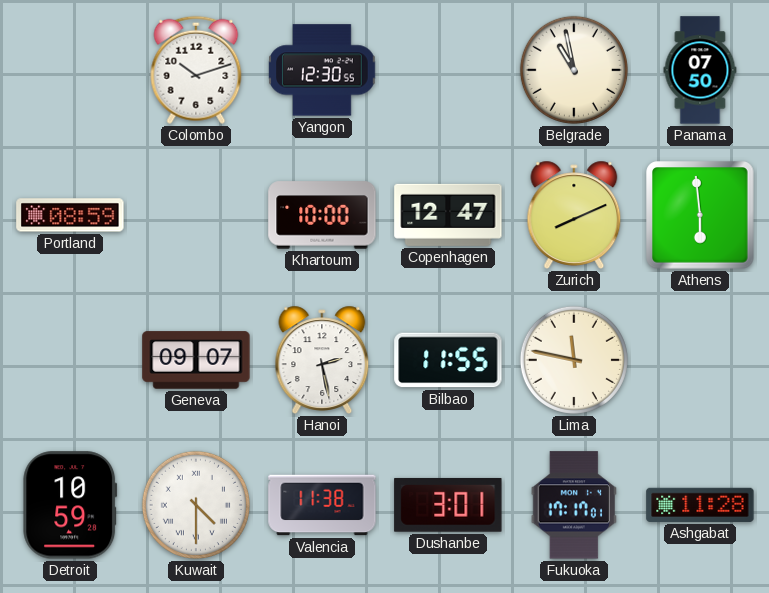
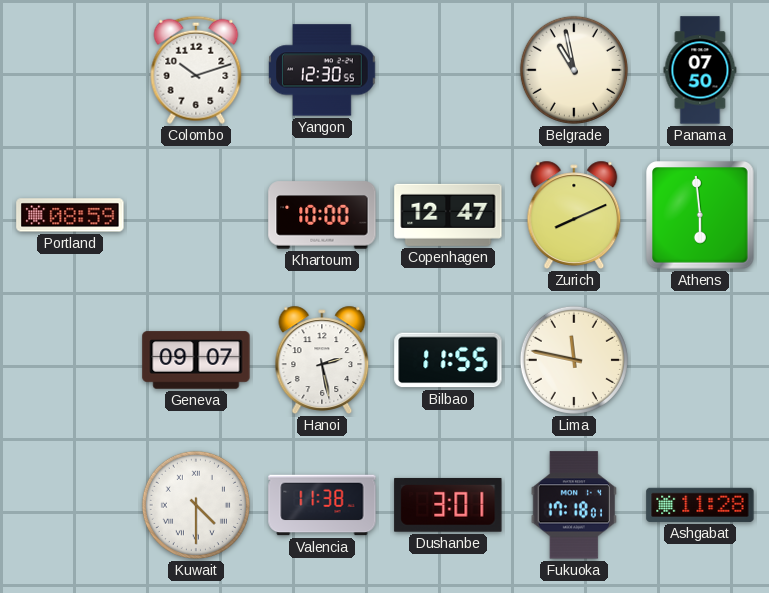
Detroit: 10:59 -> none
Fukuoka: 17:17 -> 17:18
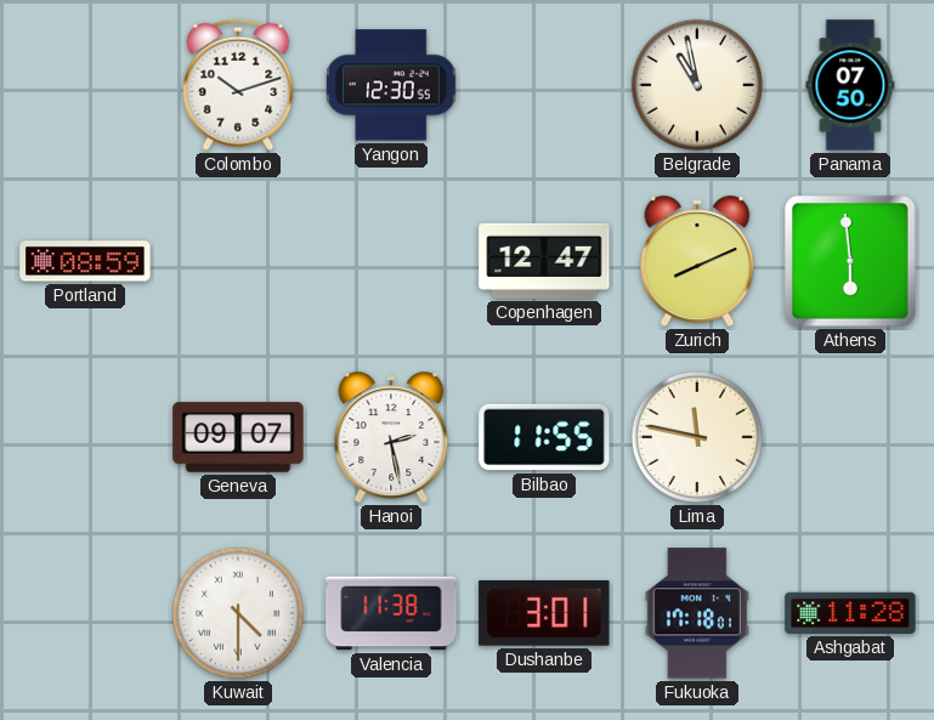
Khartoum: 10:00 -> none
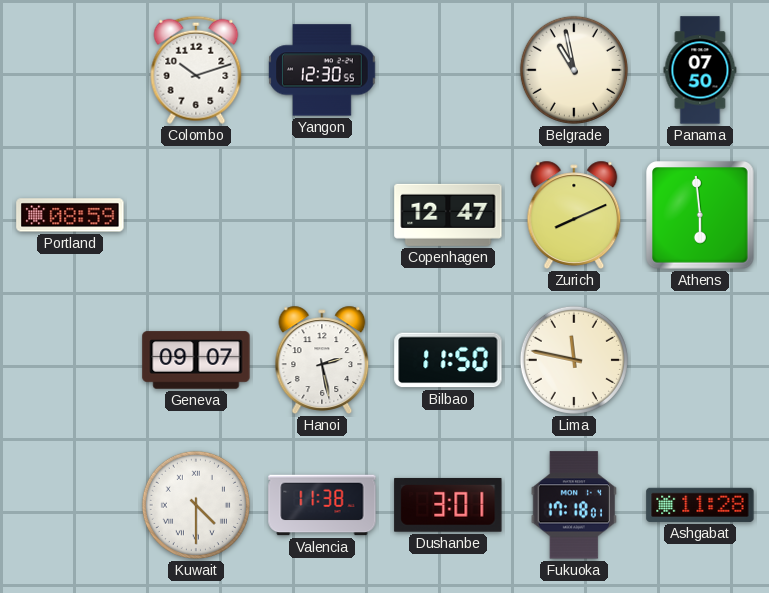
Bilbao: 11:55 -> 11:50
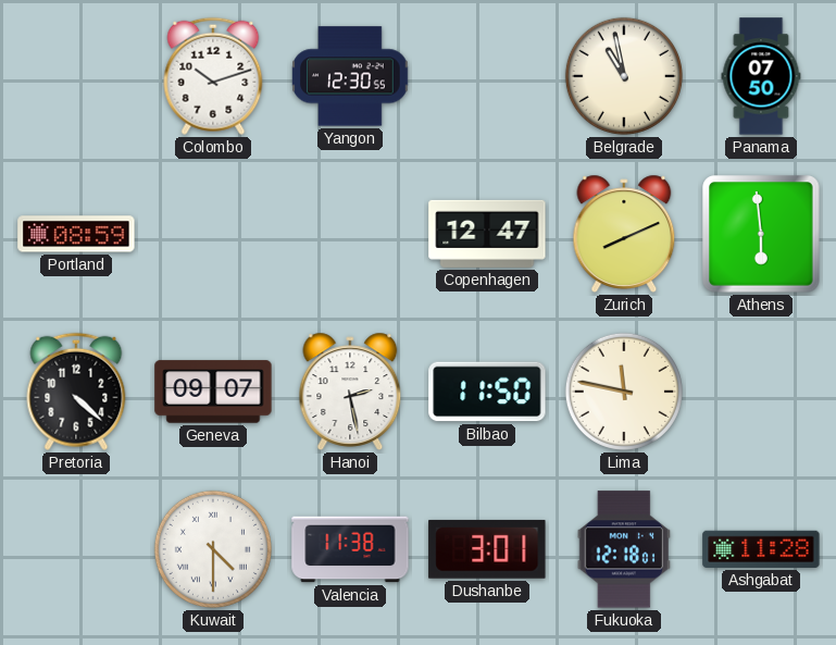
Pretoria: none -> 4:22
Fukuoka: 17:18 -> 12:18
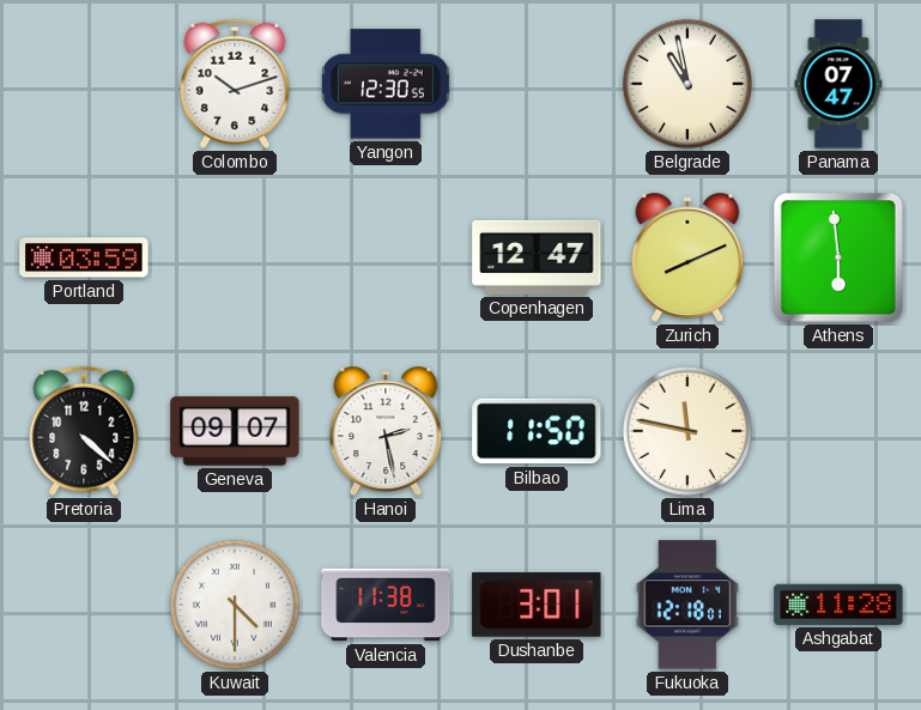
Panama: 07:50 -> 07:47
Portland: 08:59 -> 03:59
